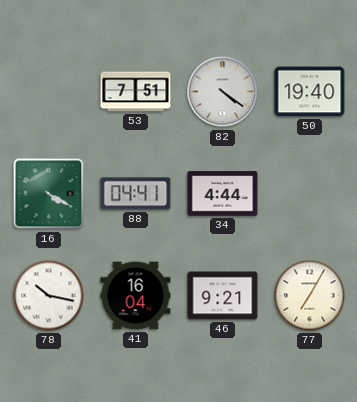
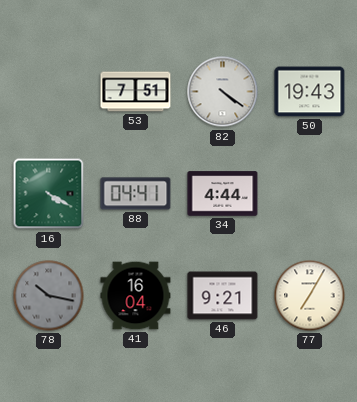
50: 19:40 -> 19:43
78 dial: white -> grey
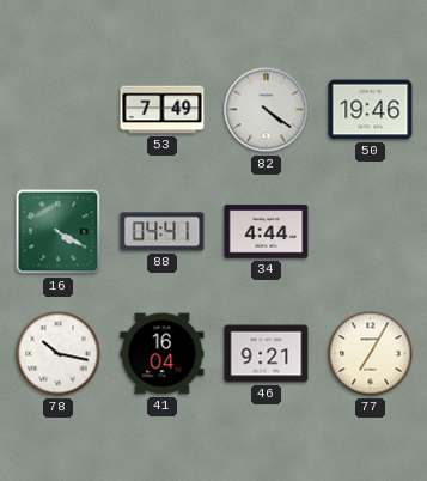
53: 7:51 -> 7:49
50: 19:43 -> 19:46
78 dial: grey -> white
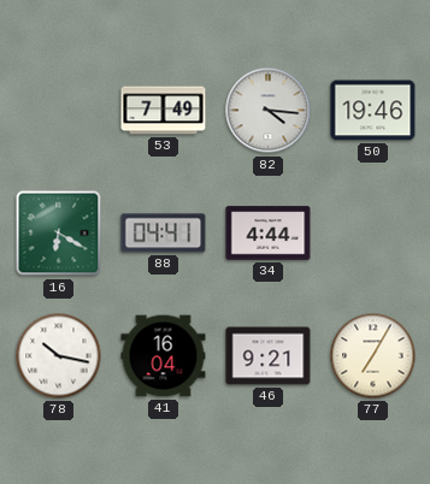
82: 4:21 -> 4:16
16: 4:20 -> 6:20
